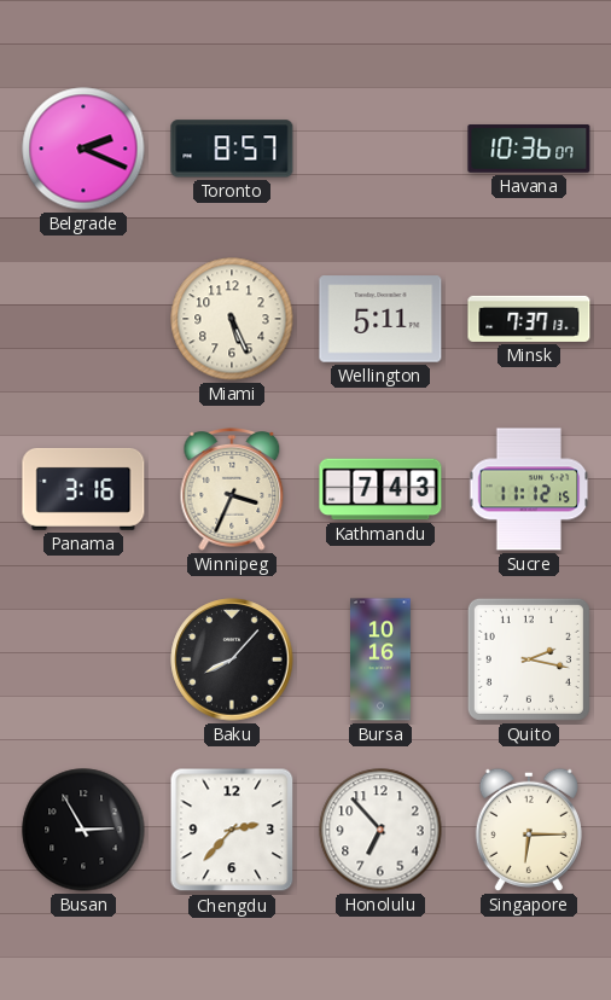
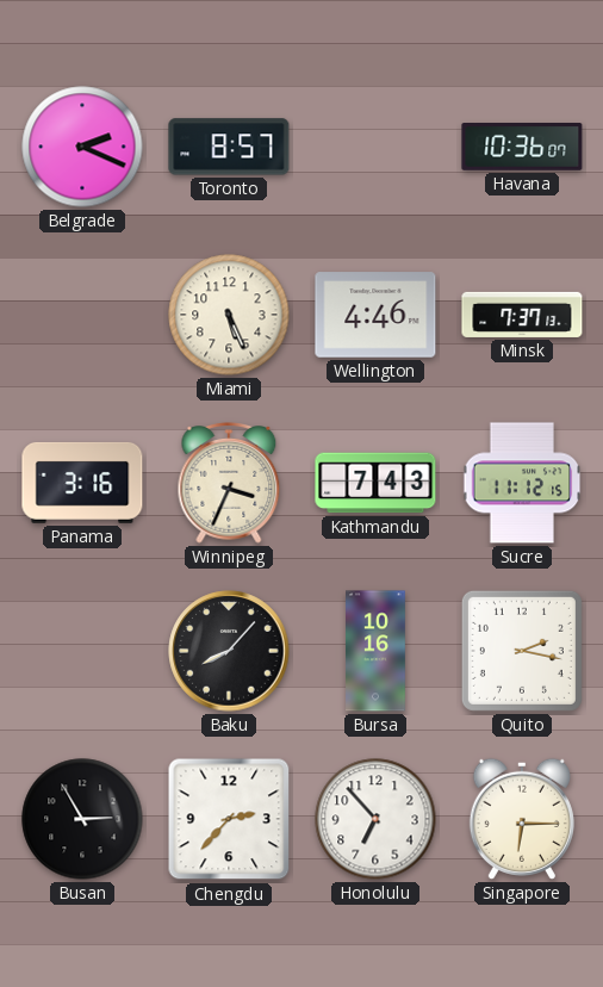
Wellington: 5:11 -> 4:46
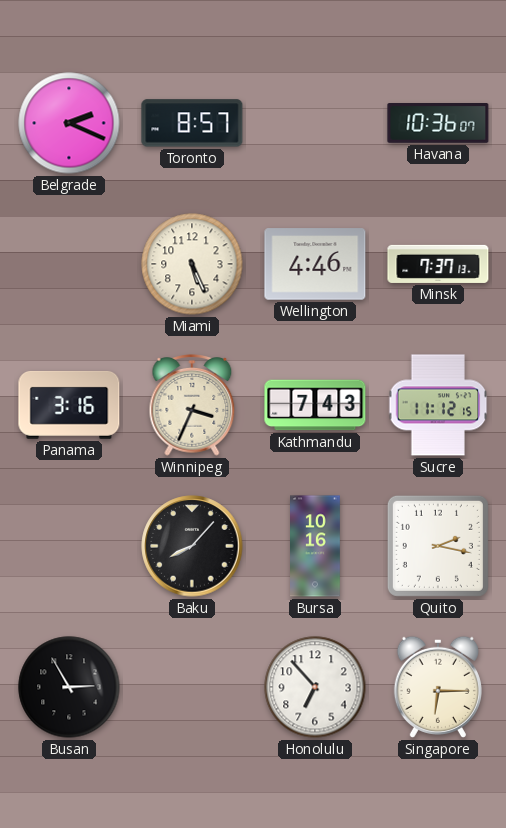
Chengdu: 2:37 -> none
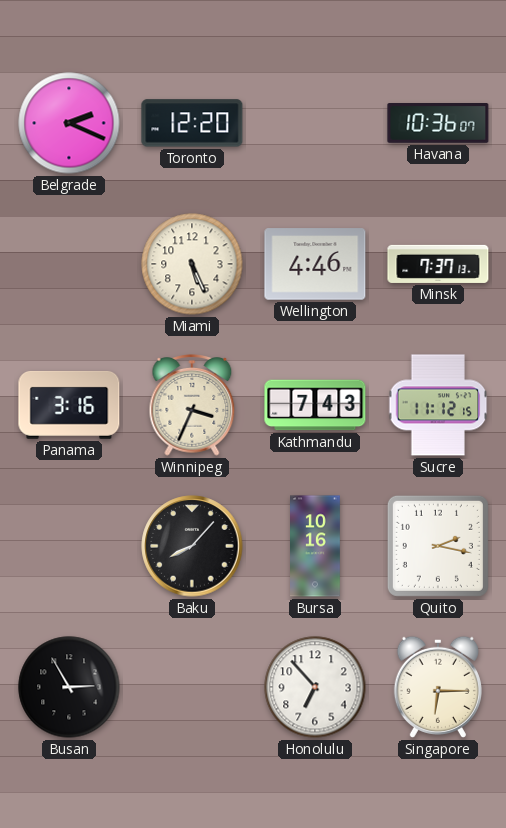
Toronto: 8:57 -> 12:20
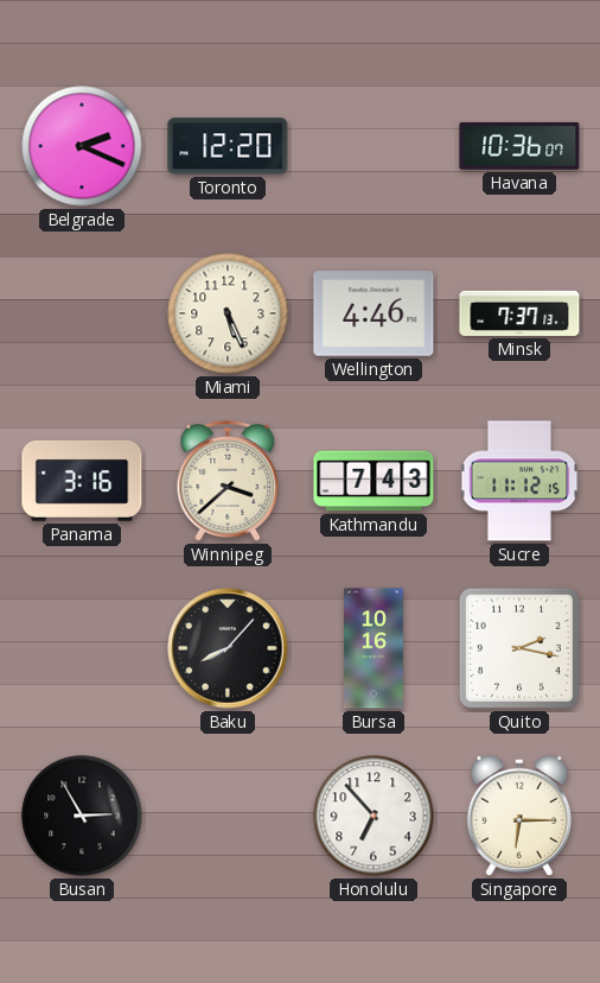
Winnipeg: 3:34 -> 3:38
